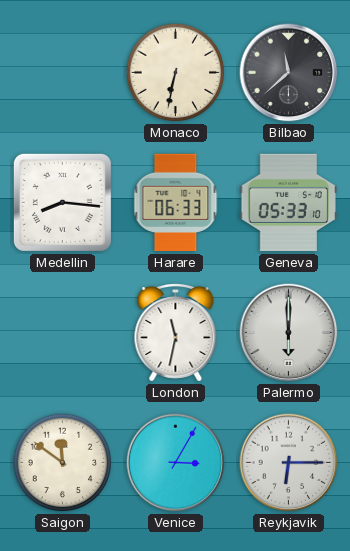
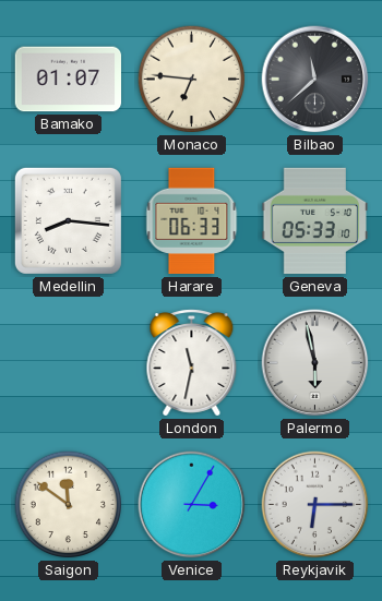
Bamako: none -> 01:07
Monaco: 6:32 -> 6:46
Palermo: 6:00 -> 5:58
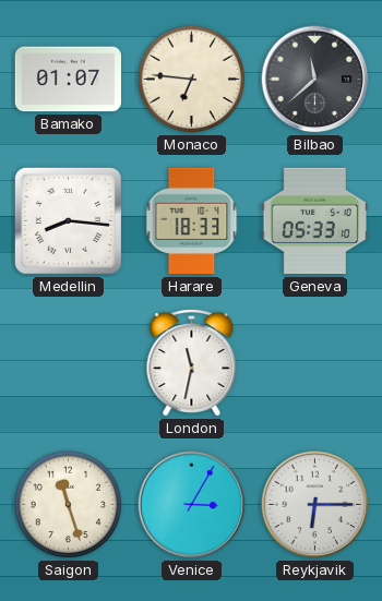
Harare: 06:33 -> 18:33
Palermo: 5:58 -> none
Saigon: 11:51 -> 11:27
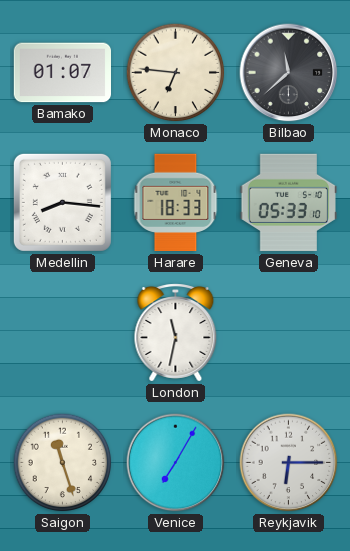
Venice: 3:05 -> 7:05
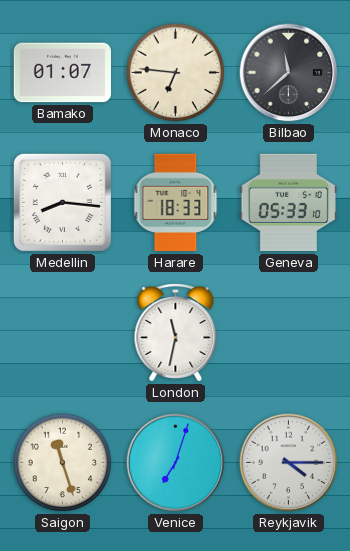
Venice: 7:05 -> 7:03
Reykjavik: 6:15 -> 4:15
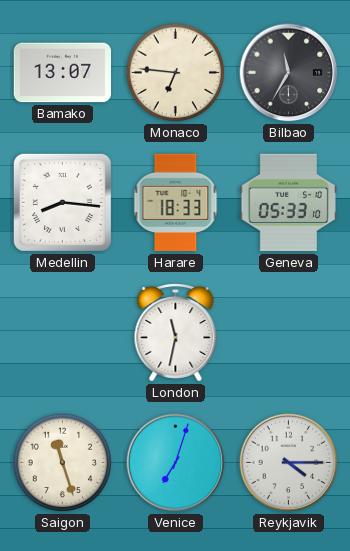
Bamako: 01:07 -> 13:07
Bilbao: 11:38 -> 11:35
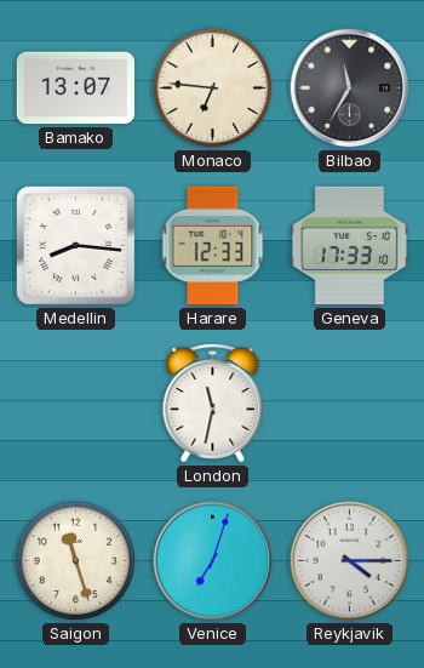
Harare: 18:33 -> 12:33
Geneva: 05:33 -> 17:33
